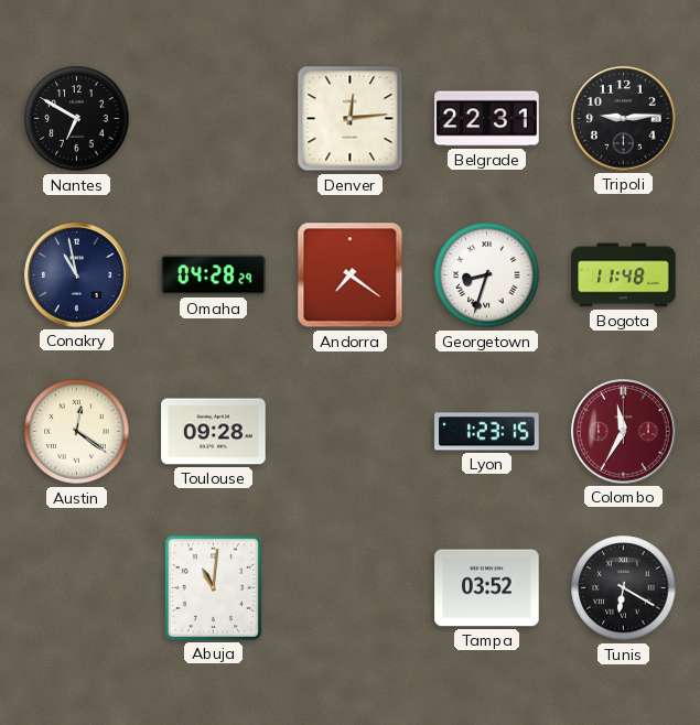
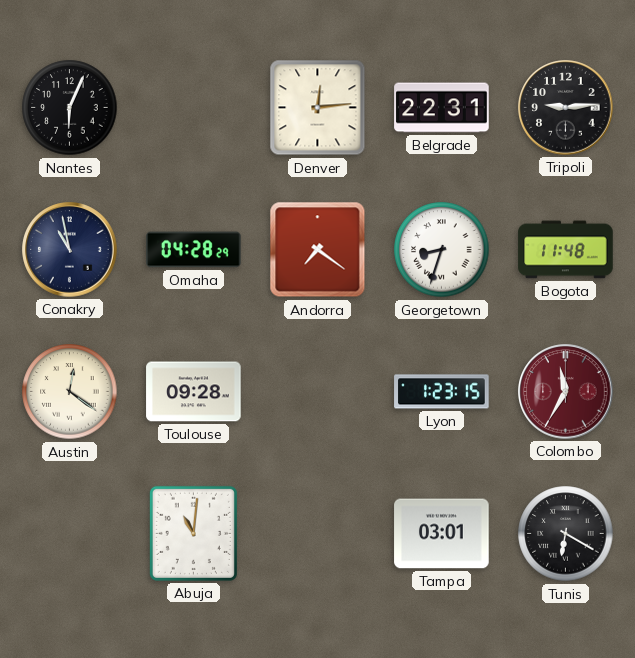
Nantes: 6:50 -> 6:04
Tampa: 03:52 -> 03:01
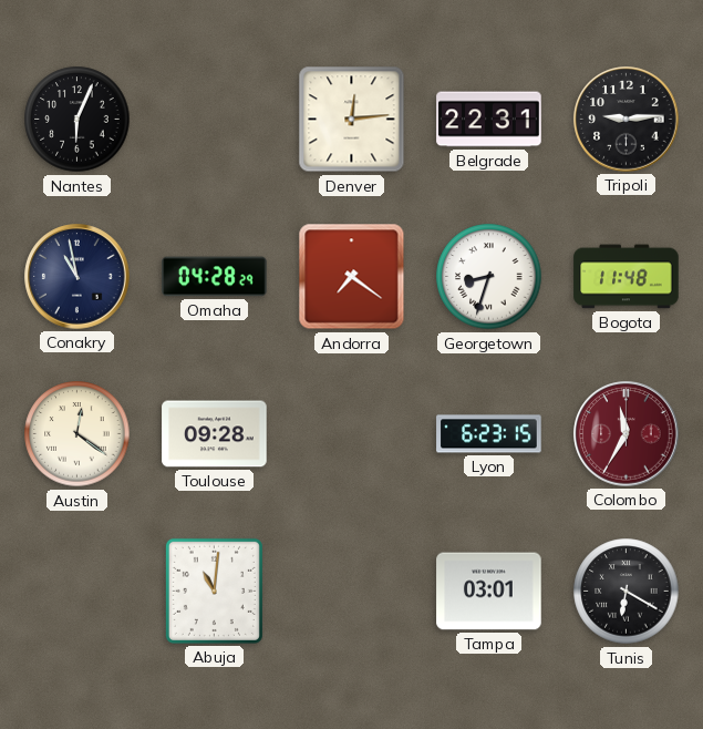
Lyon: 1:23 -> 6:23
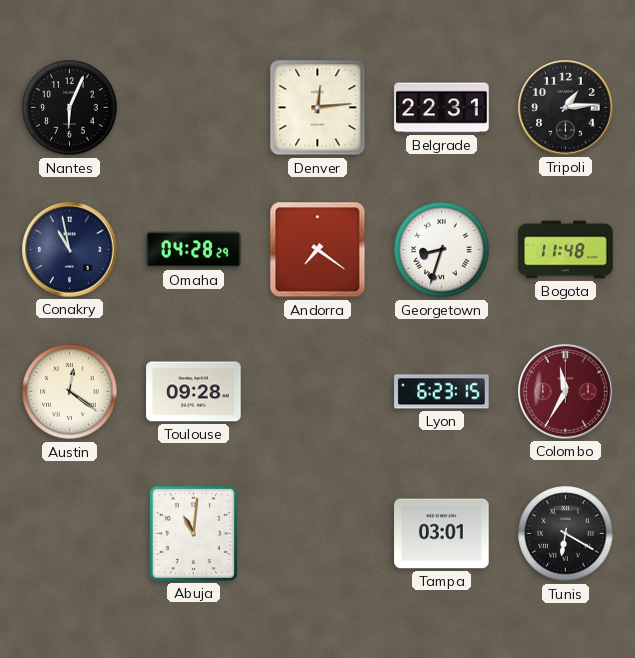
Tripoli: 9:14 -> 1:14
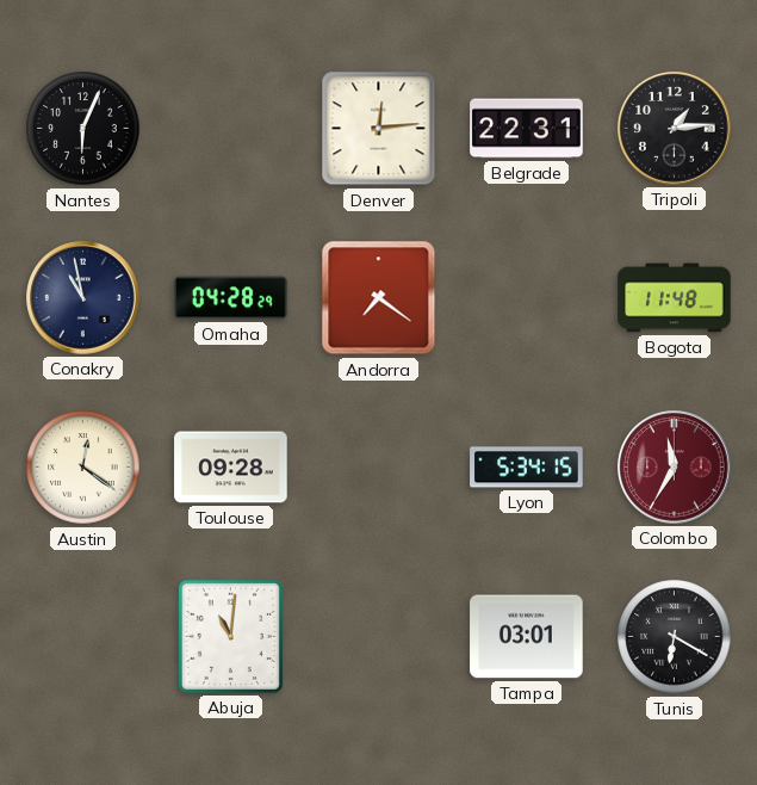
Georgetown: 8:33 -> none
Lyon: 6:23 -> 5:34
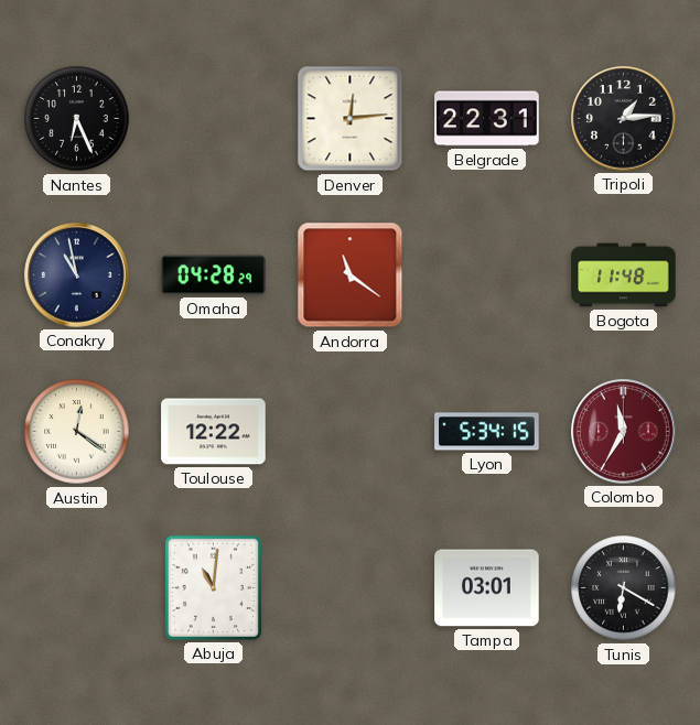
Nantes: 6:04 -> 6:26
Andorra: 7:21 -> 11:21
Toulouse: 09:28 -> 12:22
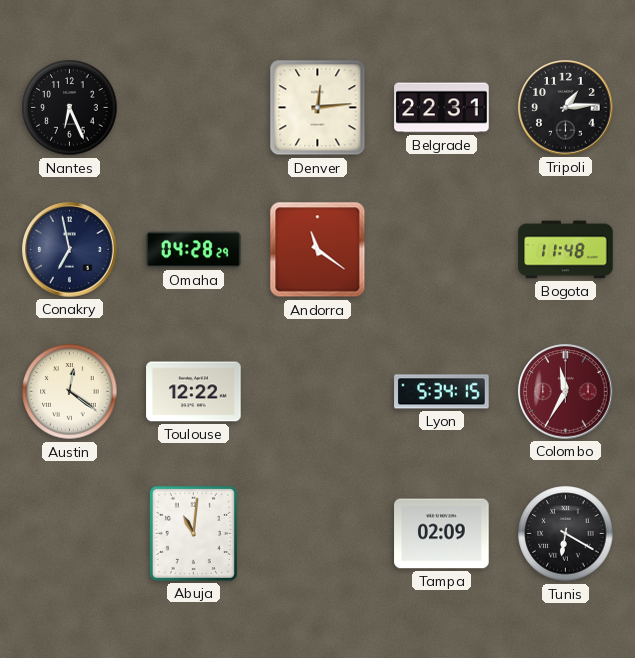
Conakry: 10:58 -> 6:58
Tampa: 03:01 -> 02:09
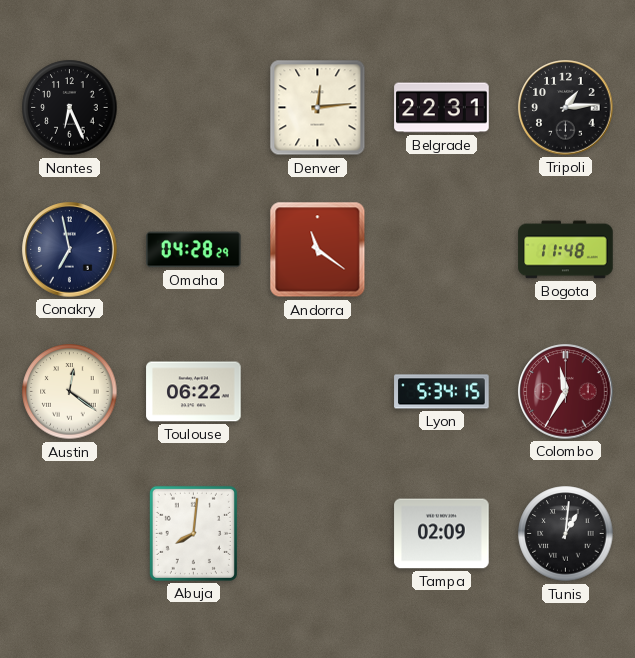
Toulouse: 12:22 -> 06:22
Abuja: 11:01 -> 8:01
Tunis: 6:20 -> 1:01
